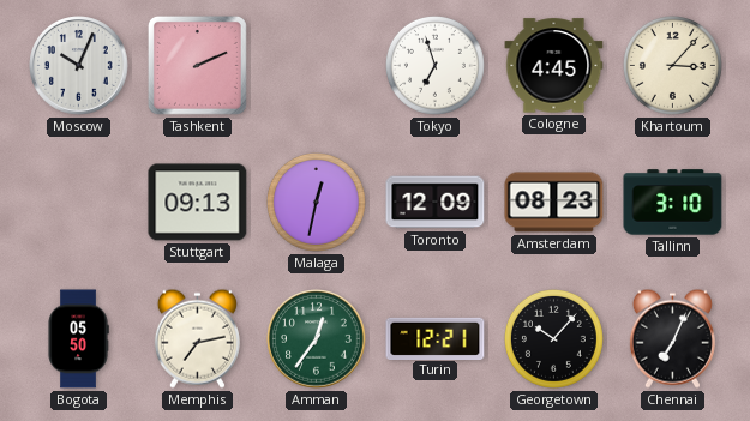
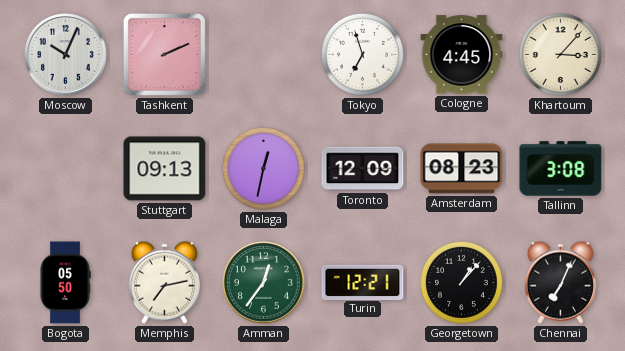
Tallinn: 3:10 -> 3:08
Georgetown: 10:07 -> 1:07
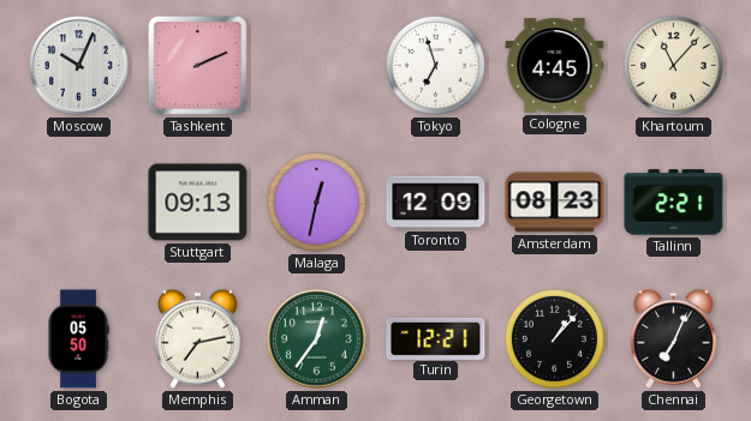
Khartoum: 3:07 -> 11:07
Tallinn: 3:08 -> 2:21
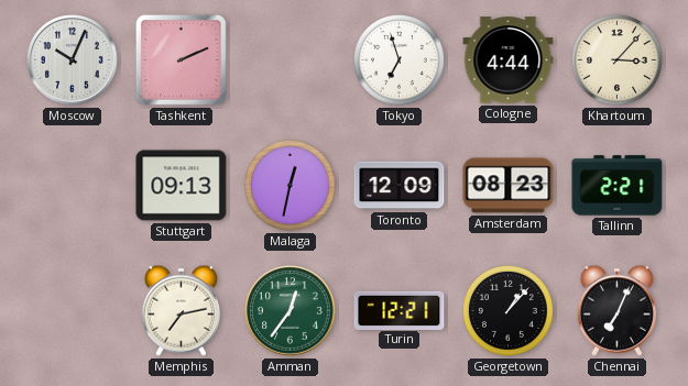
Cologne: 4:45 -> 4:44
Khartoum: 11:07 -> 3:07
Bogota: 05:50 -> none
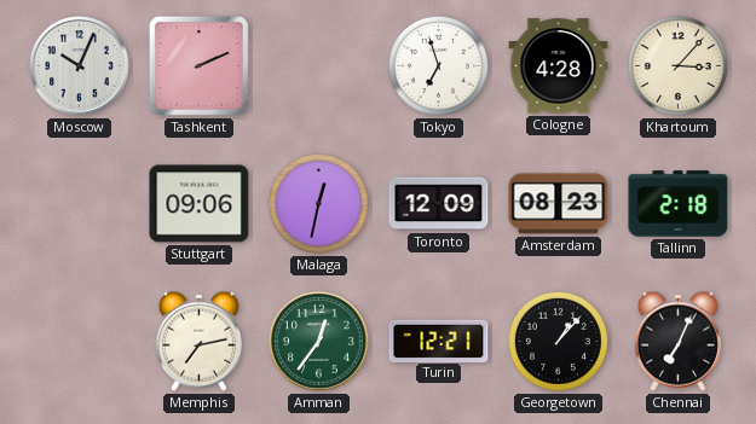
Cologne: 4:44 -> 4:28
Stuttgart: 09:13 -> 09:06
Tallinn: 2:21 -> 2:18
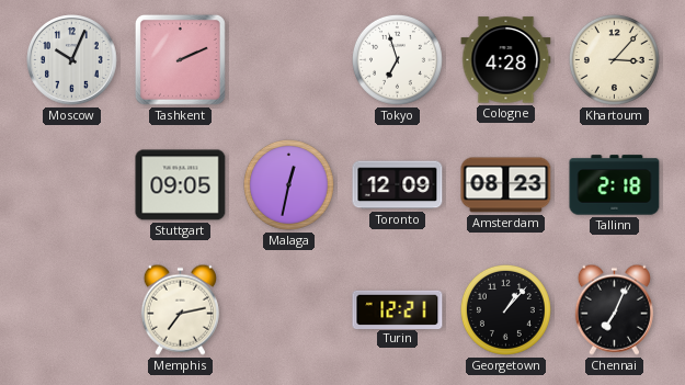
Stuttgart: 09:06 -> 09:05
Amman: 12:36 -> none
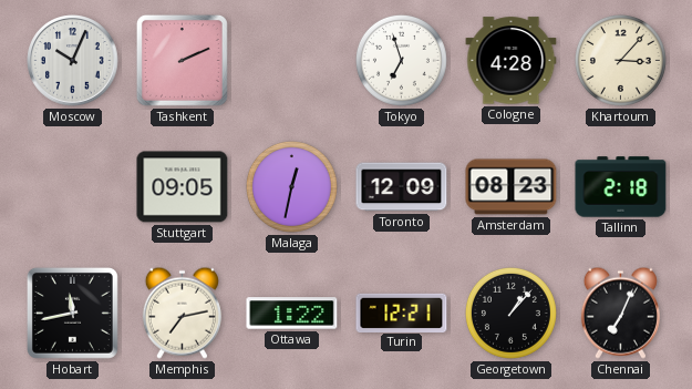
Hobart: none -> 11:43
Ottawa: none -> 1:22
